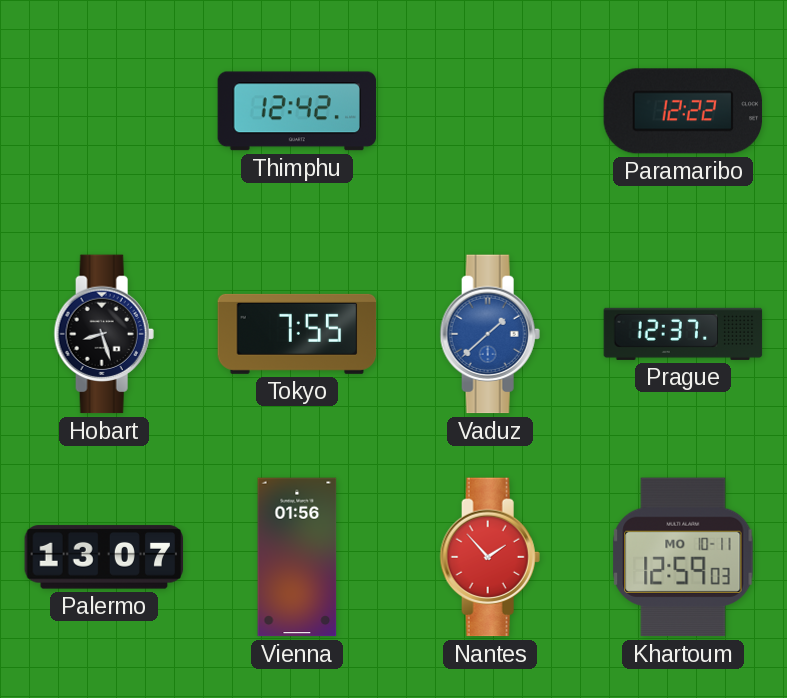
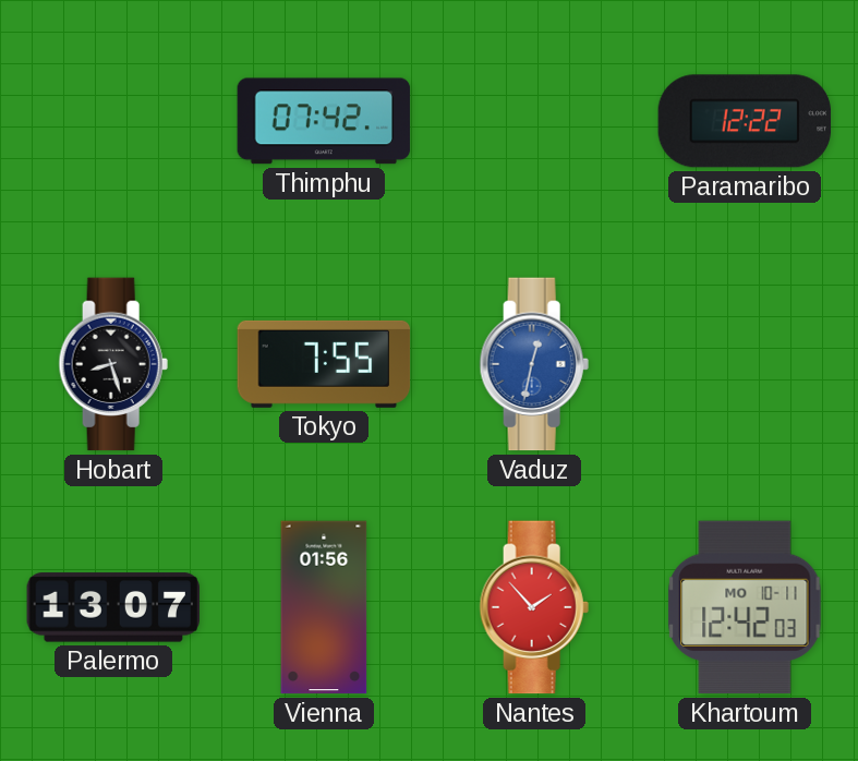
Thimphu: 12:42 -> 07:42
Vaduz: 1:38 -> 12:32
Prague: 12:37 -> none
Khartoum: 12:59 -> 12:42
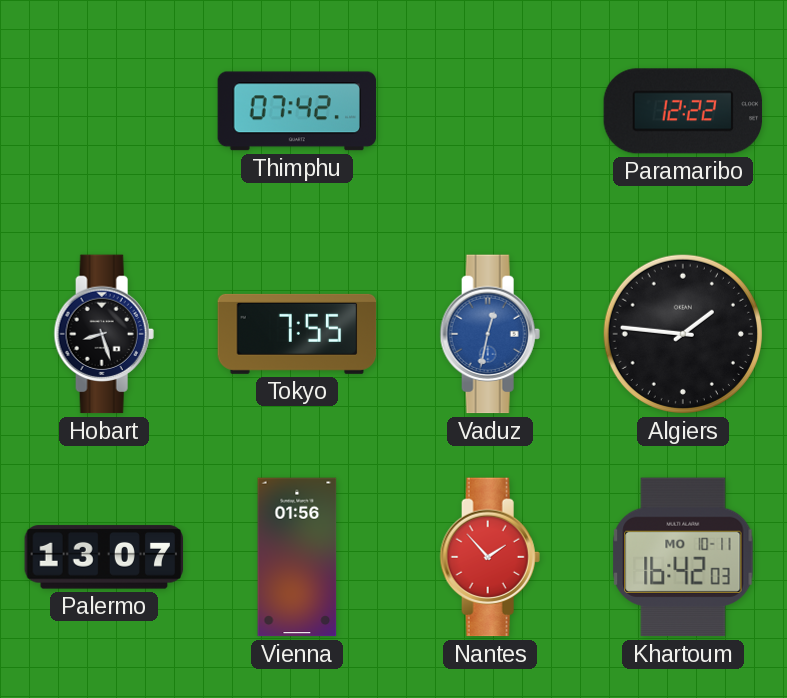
Algiers: none -> 1:46
Khartoum: 12:42 -> 16:42
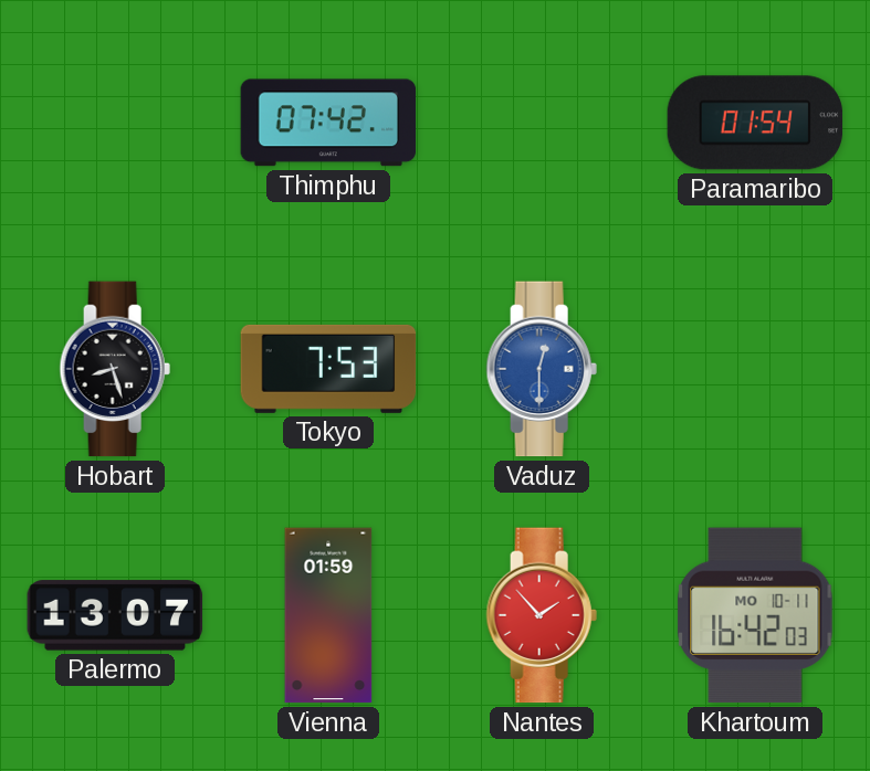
Paramaribo: 12:22 -> 01:54
Tokyo: 7:55 -> 7:53
Vaduz: 12:32 -> 12:30
Algiers: 1:46 -> none
Vienna: 01:56 -> 01:59
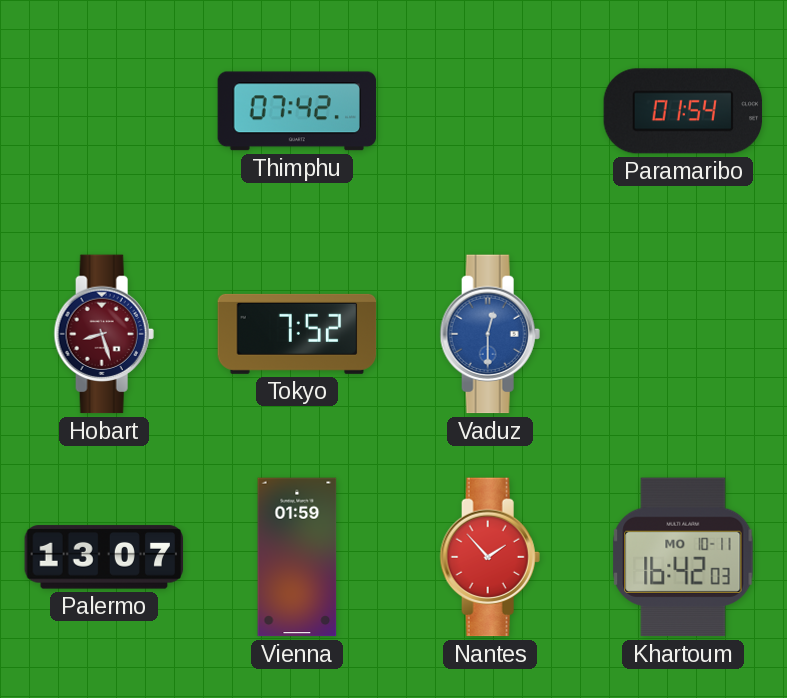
Hobart dial: black -> burgundy
Tokyo: 7:53 -> 7:52
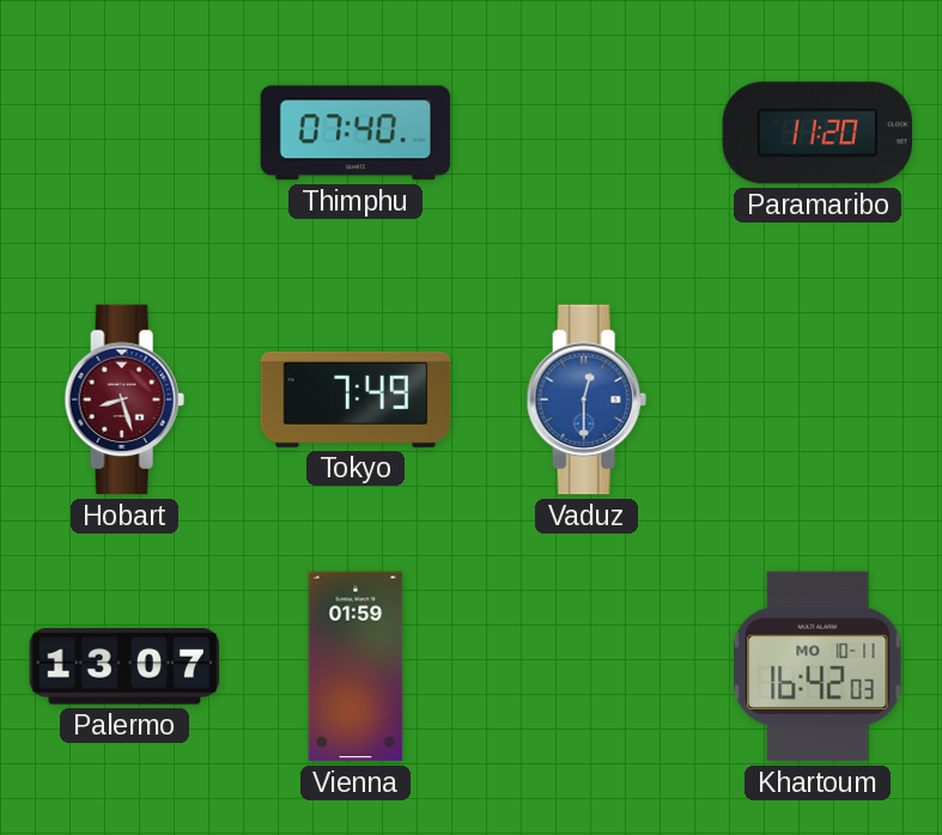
Thimphu: 07:42 -> 07:40
Paramaribo: 01:54 -> 11:20
Tokyo: 7:52 -> 7:49
Nantes: 1:53 -> none
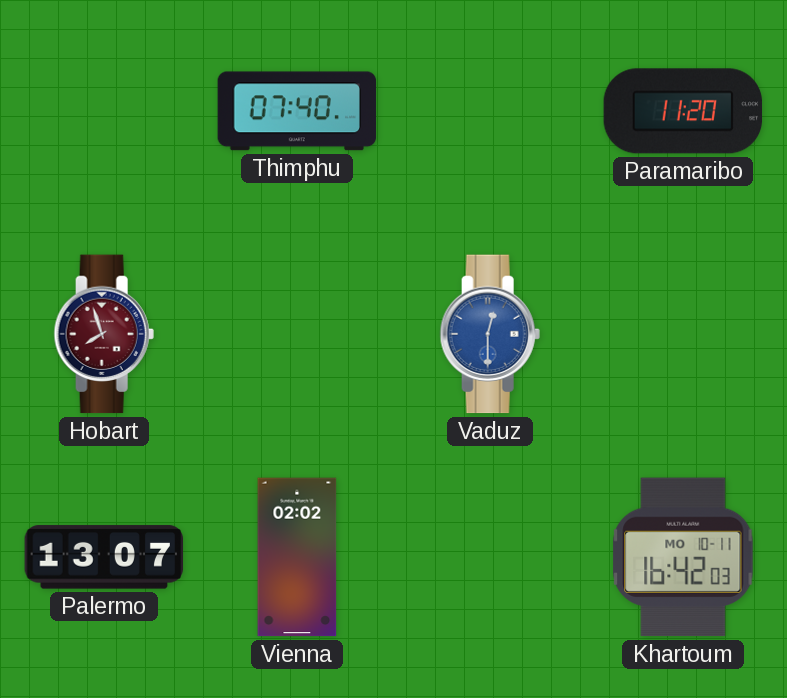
Hobart: 8:27 -> 7:57
Tokyo: 7:49 -> none
Vienna: 01:59 -> 02:02
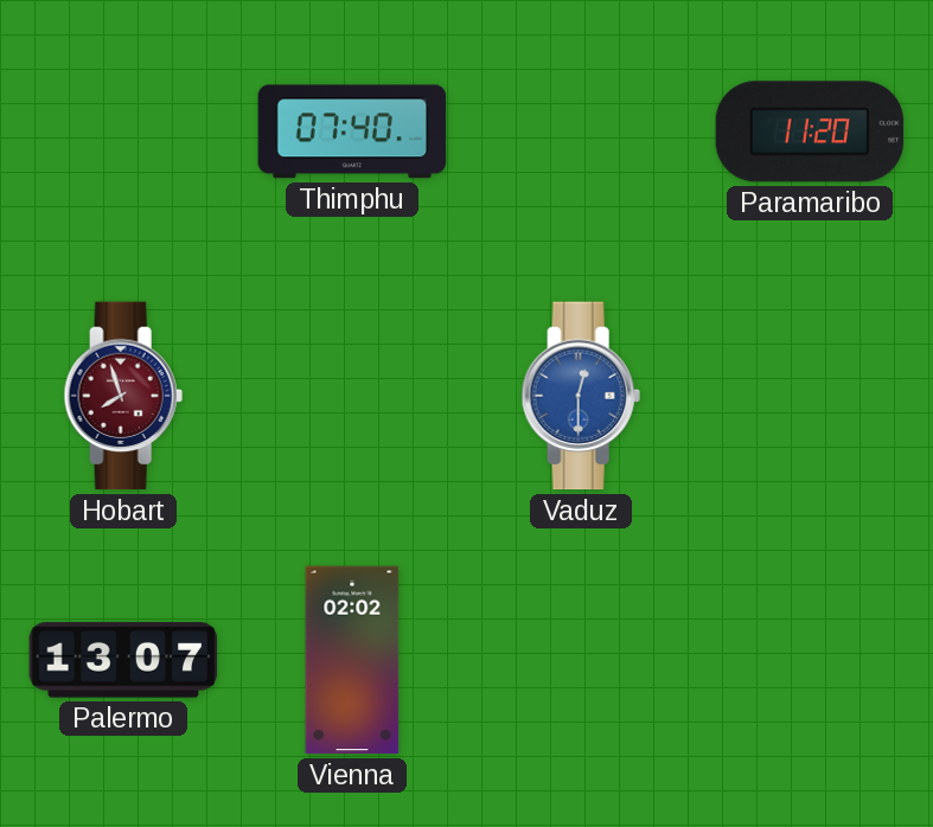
Khartoum: 16:42 -> none
